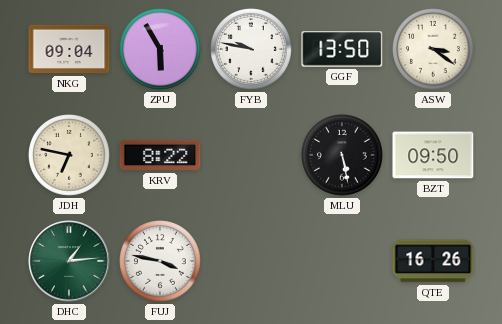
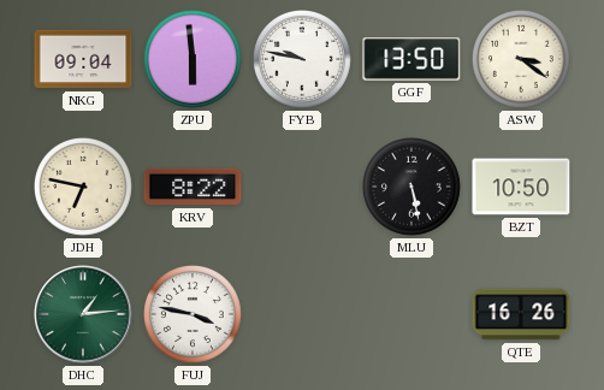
ZPU: 5:55 -> 5:59
BZT: 09:50 -> 10:50
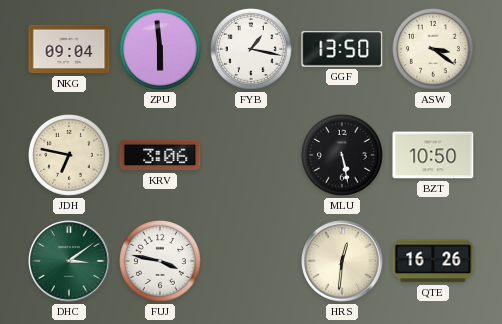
FYB: 9:47 -> 1:17
KRV: 8:22 -> 3:06
DHC: 1:14 -> 3:09
HRS: none -> 12:31
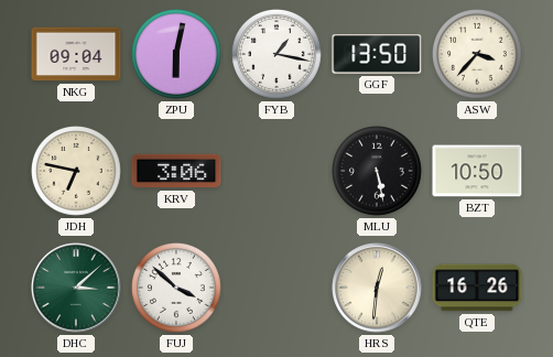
ZPU: 5:59 -> 6:02
ASW: 3:21 -> 3:37
DHC: 3:09 -> 3:08
FUJ: 3:47 -> 3:52
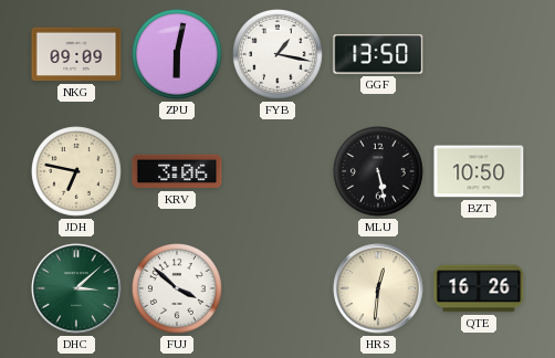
NKG: 09:04 -> 09:09
ASW: 3:37 -> none
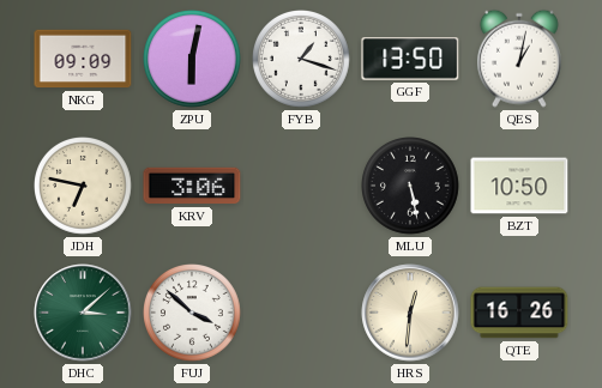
FYB: 1:17 -> 1:18
QES: none -> 1:02
